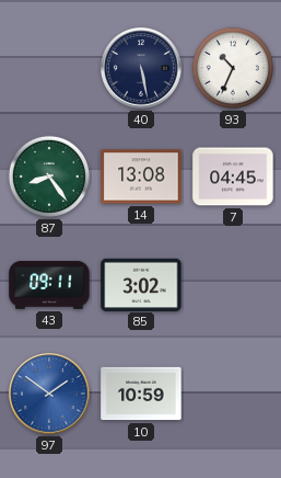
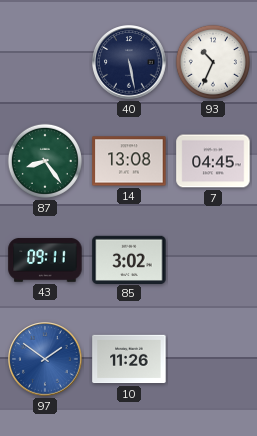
10: 10:59 -> 11:26
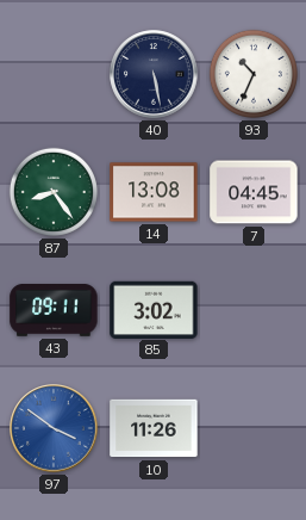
97: 1:51 -> 3:51
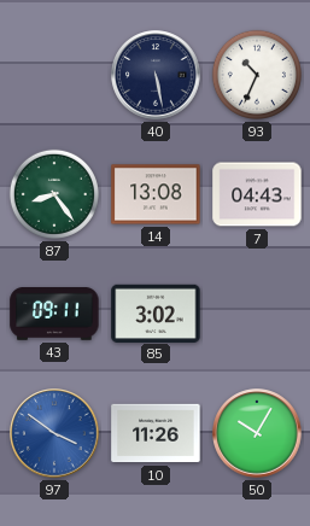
7: 04:45 -> 04:43
50: none -> 10:05
